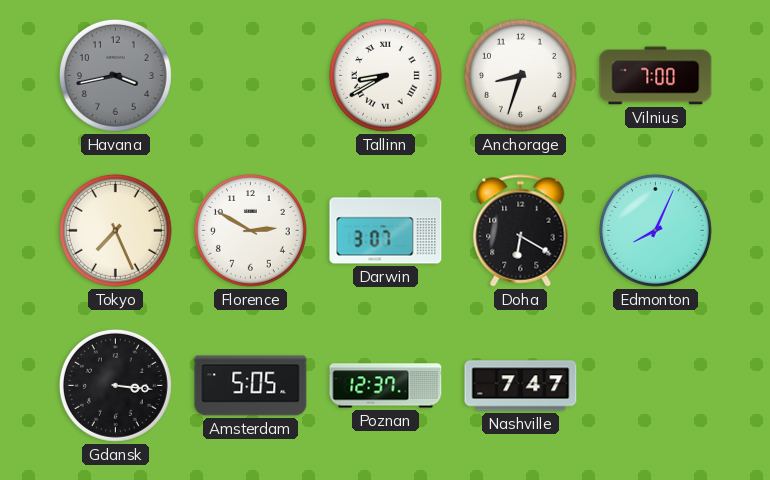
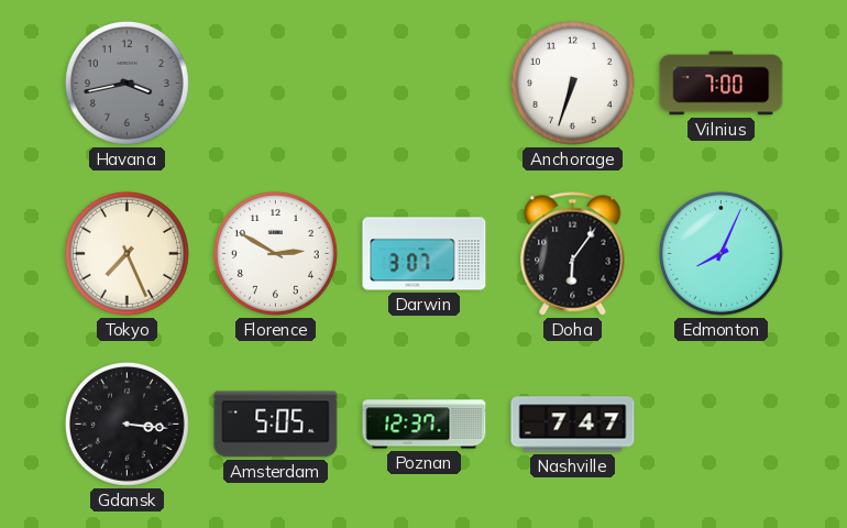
Tallinn: 8:40 -> none
Anchorage: 8:33 -> 6:33
Doha: 6:20 -> 6:06
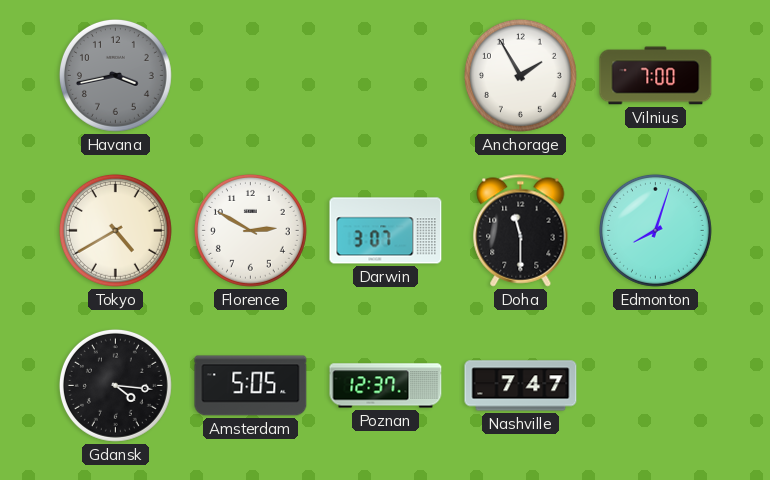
Anchorage: 6:33 -> 1:55
Tokyo: 7:26 -> 4:40
Doha: 6:06 -> 11:30
Edmonton: 8:04 -> 8:03
Gdansk: 3:16 -> 4:16
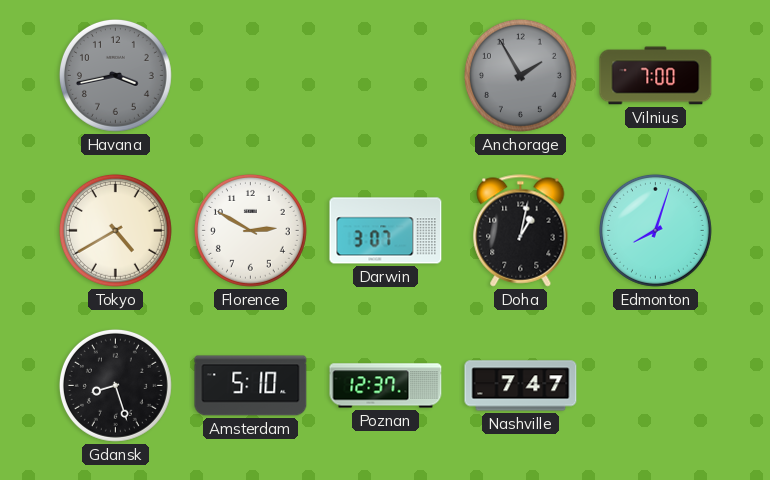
Anchorage dial: white -> grey
Doha: 11:30 -> 1:02
Gdansk: 4:16 -> 8:27
Amsterdam: 5:05 -> 5:10
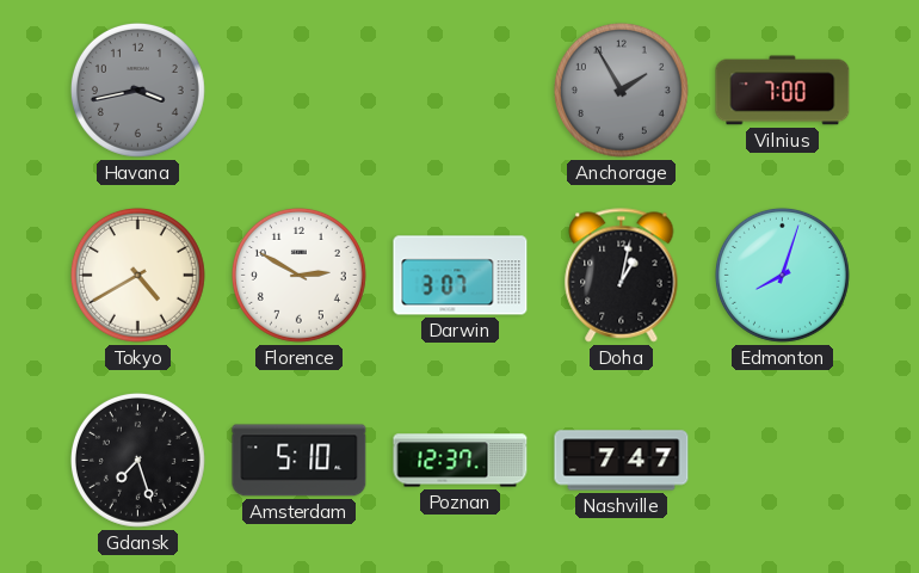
Gdansk: 8:27 -> 7:27
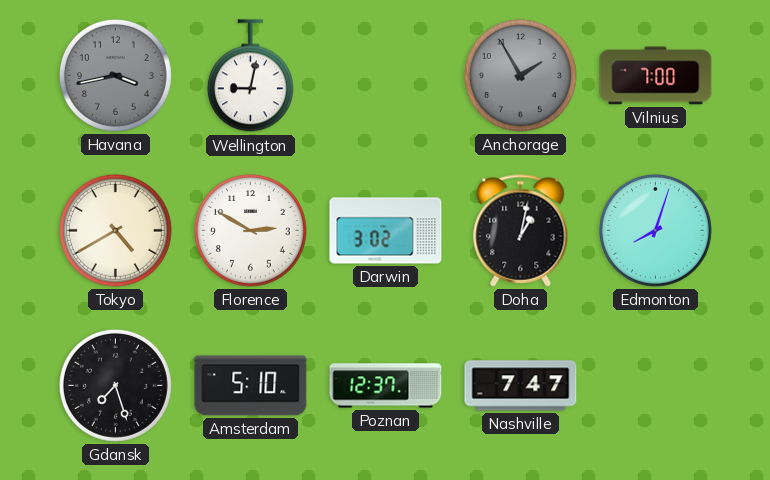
Wellington: none -> 9:02
Darwin: 3:07 -> 3:02
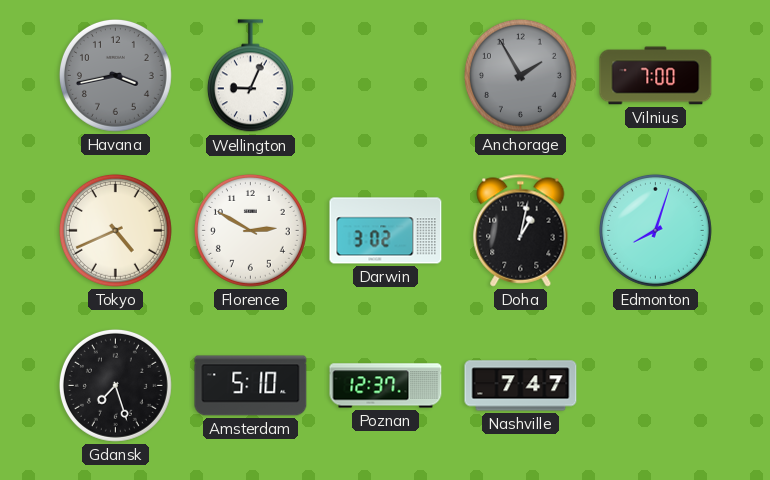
Wellington: 9:02 -> 9:04
Tokyo: 4:40 -> 4:41
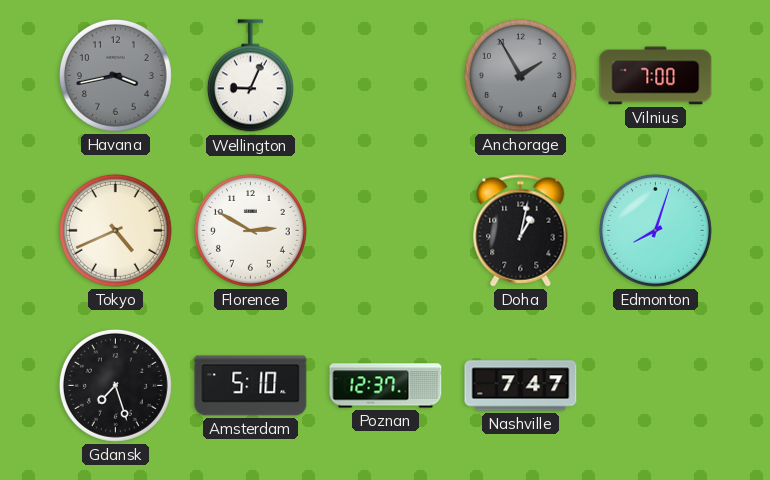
Darwin: 3:02 -> none
